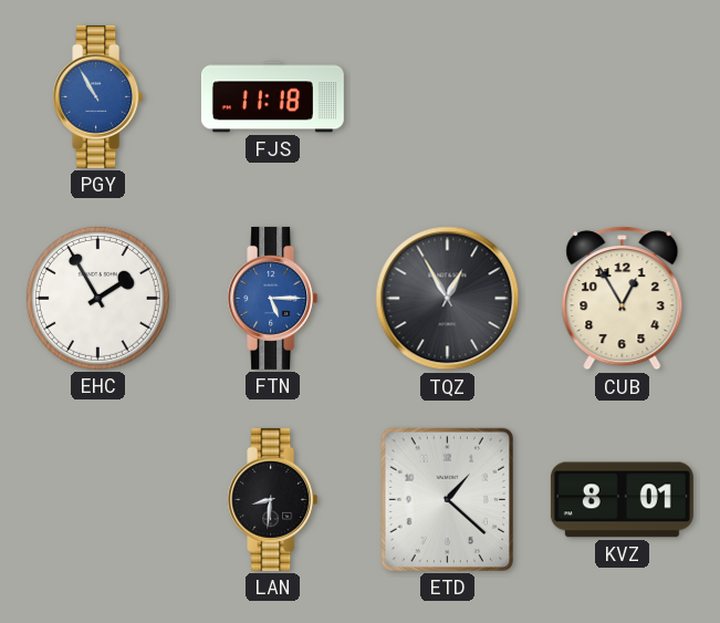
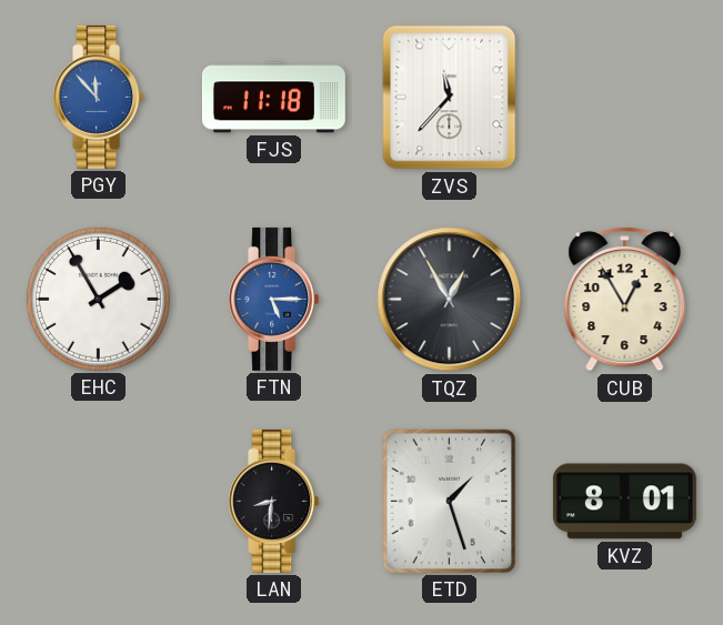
PGY: 10:55 -> 11:53
ZVS: none -> 11:37
ETD: 1:22 -> 1:27
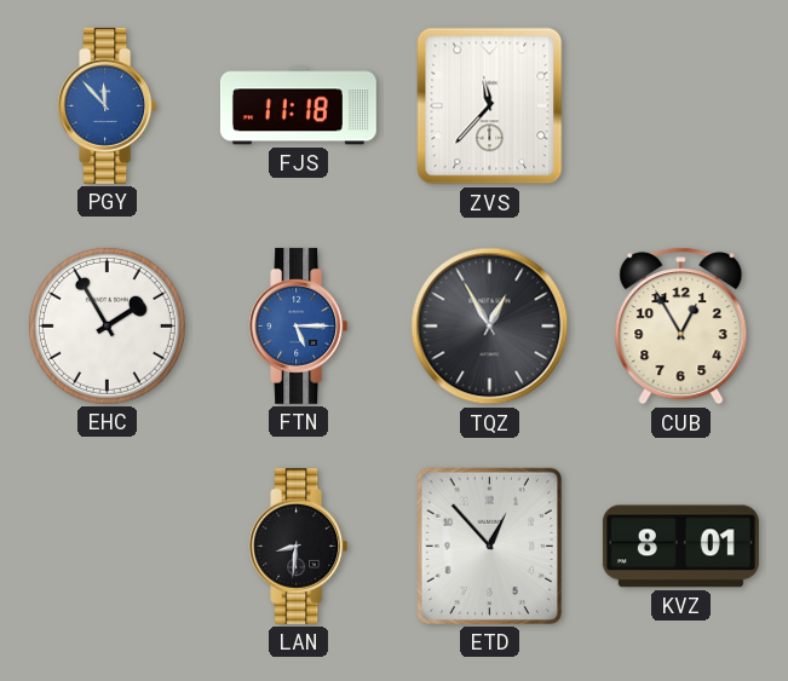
ETD: 1:27 -> 12:53
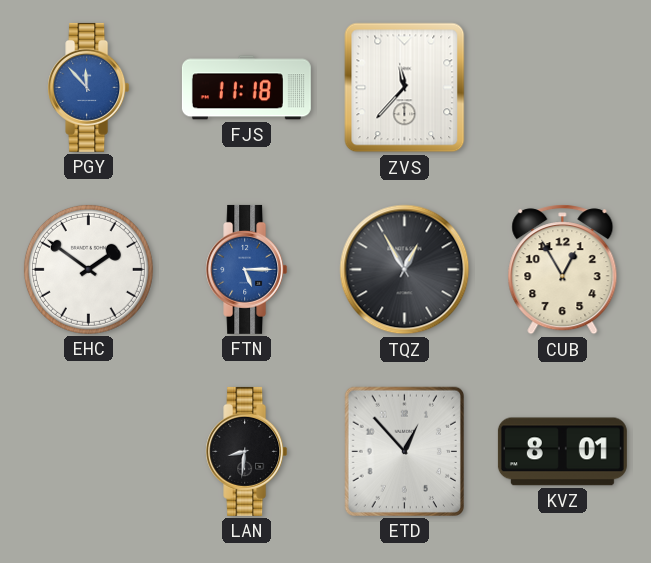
EHC: 1:55 -> 1:51
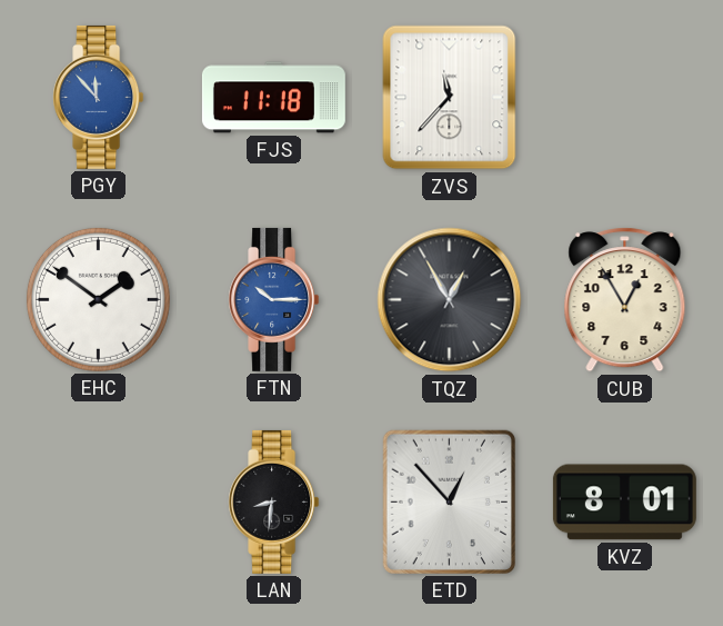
FTN: 5:15 -> 10:15
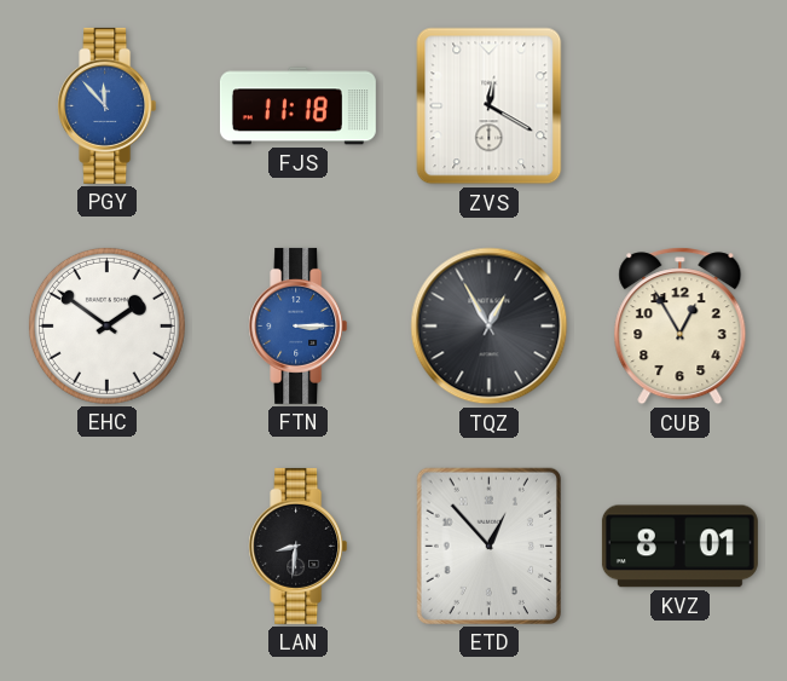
ZVS: 11:37 -> 12:20
FTN: 10:15 -> 3:15
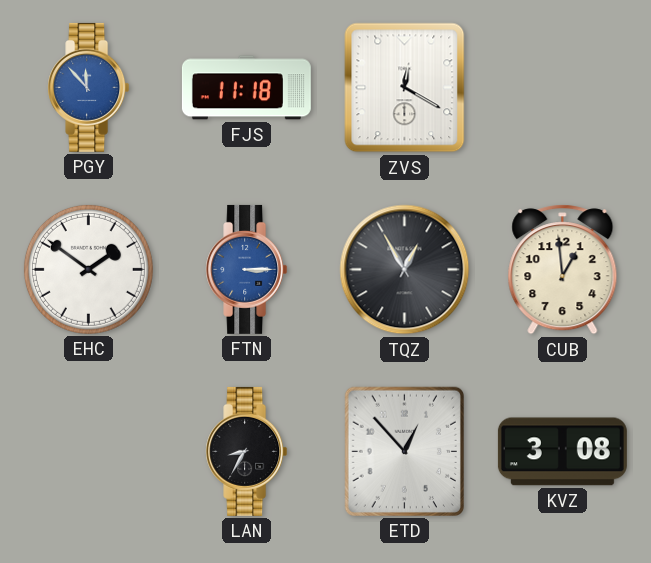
CUB: 12:55 -> 12:59
LAN: 8:31 -> 8:35
KVZ: 8:01 -> 3:08
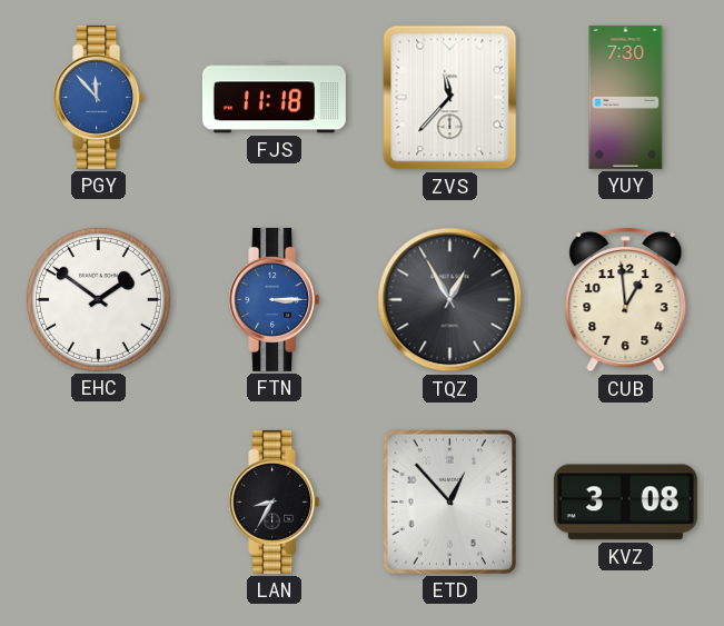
ZVS: 12:20 -> 11:37
YUY: none -> 7:30
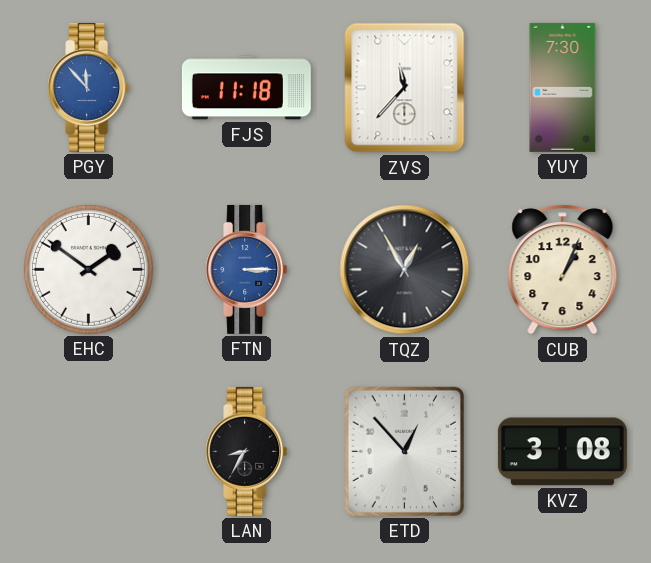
CUB: 12:59 -> 1:04
